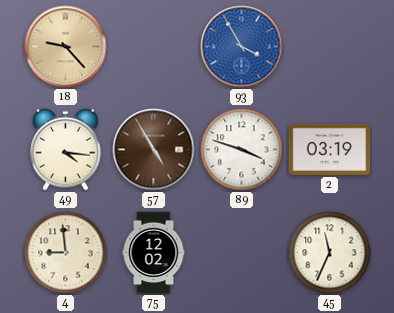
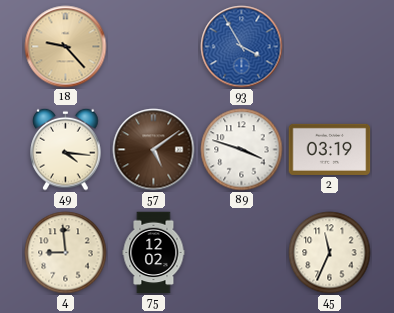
57: 4:55 -> 5:09
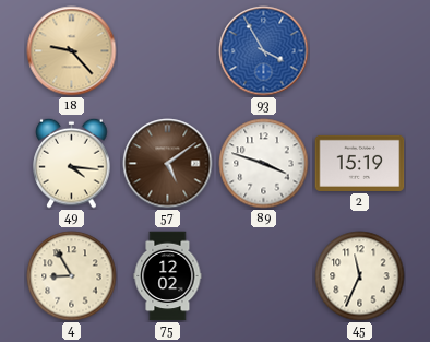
2: 03:19 -> 15:19
4: 8:59 -> 8:55
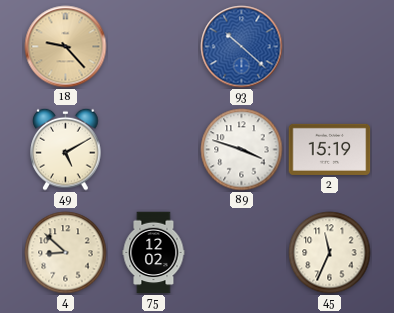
93: 3:55 -> 10:22
49: 4:16 -> 5:10
57: 5:09 -> none
4: 8:55 -> 8:52
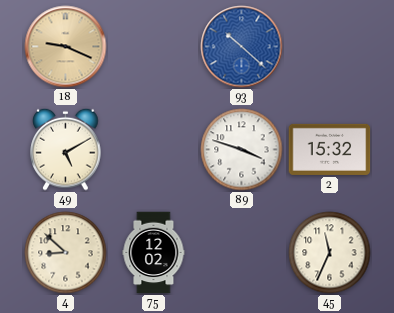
18: 9:23 -> 9:19
2: 15:19 -> 15:32
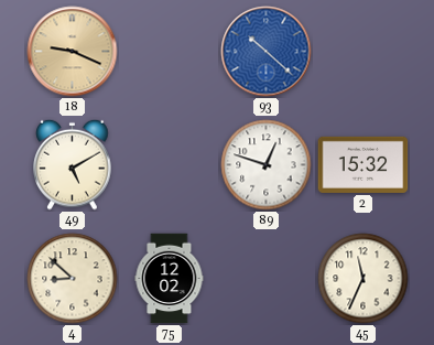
89: 3:48 -> 12:48
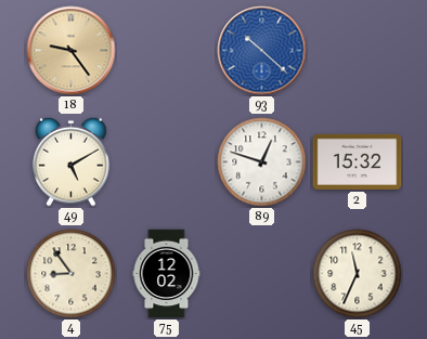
18: 9:19 -> 9:24
4: 8:52 -> 8:54
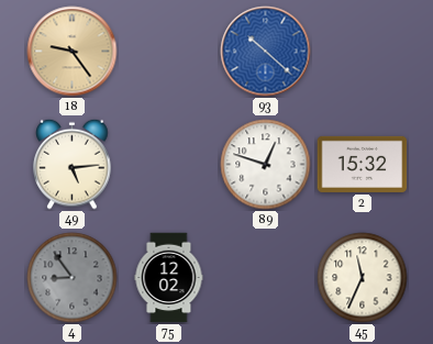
49: 5:10 -> 5:14
4 dial: cream -> grey
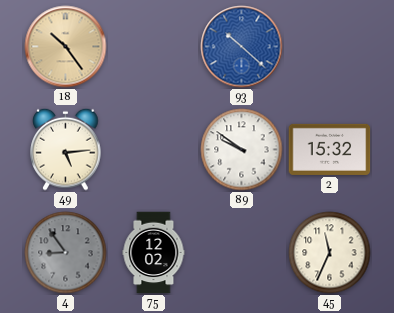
18: 9:24 -> 10:24
89: 12:48 -> 9:51
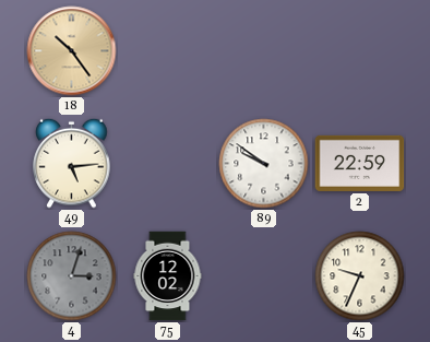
93: 10:22 -> none
2: 15:32 -> 22:59
4: 8:54 -> 3:03
45: 11:34 -> 9:34
